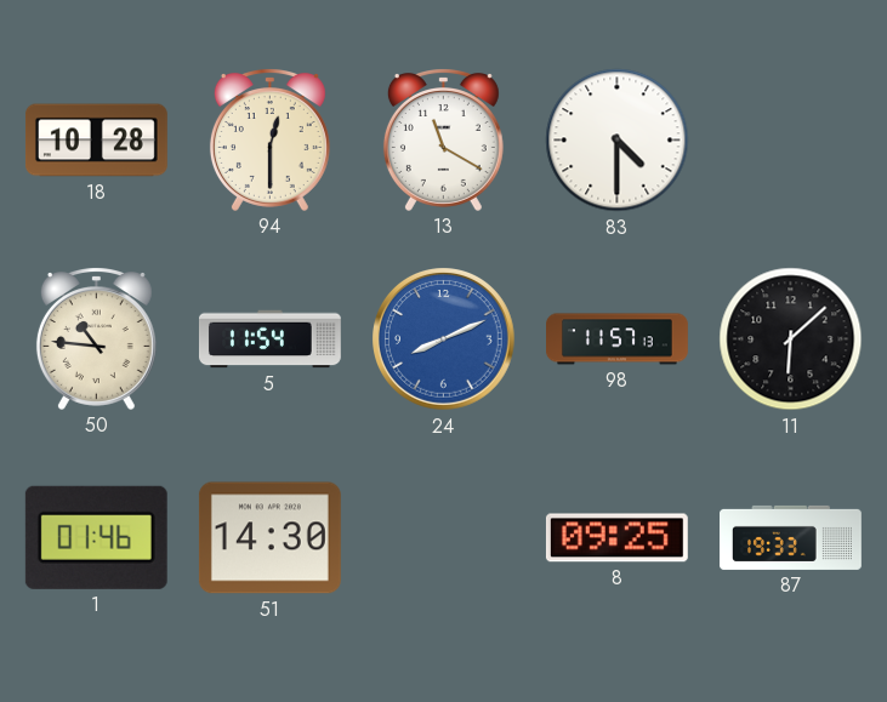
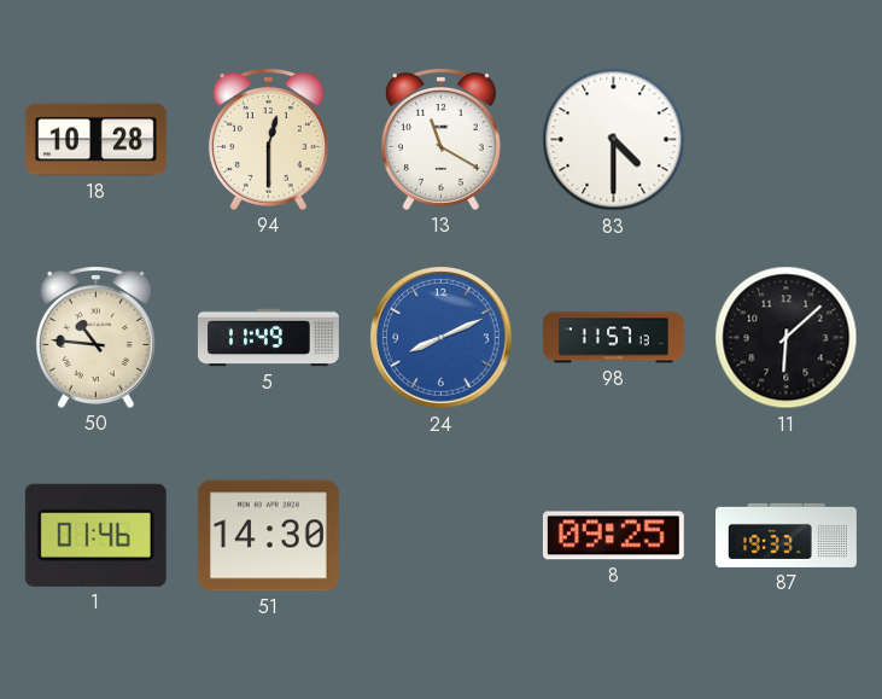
5: 11:54 -> 11:49
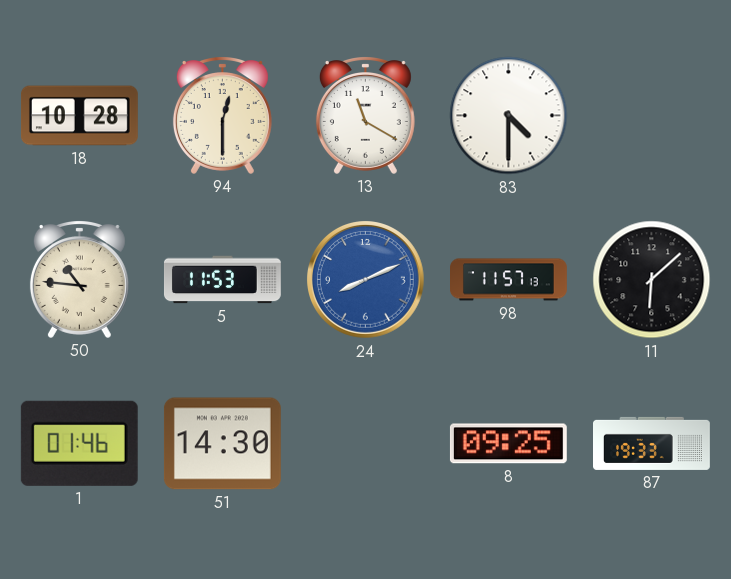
5: 11:49 -> 11:53
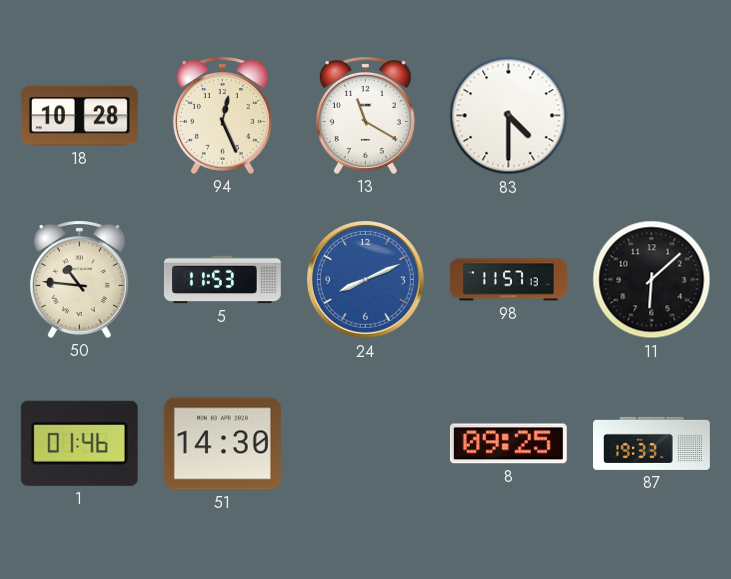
94: 12:30 -> 12:26
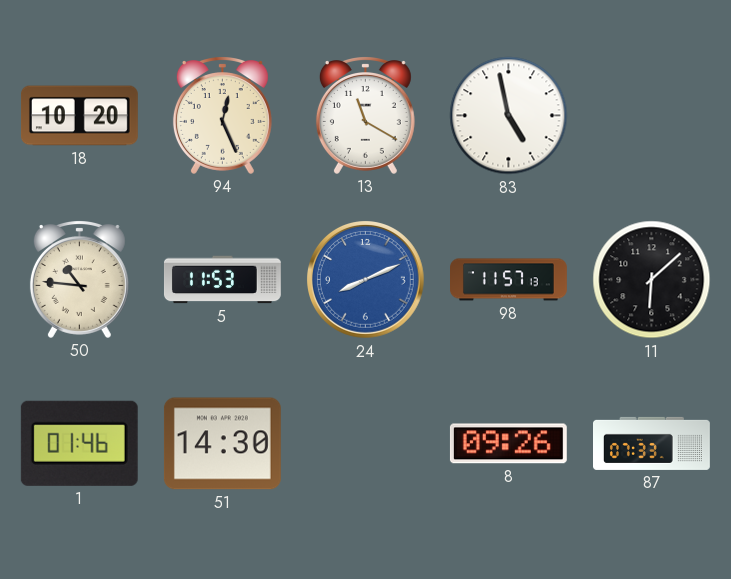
18: 10:28 -> 10:20
83: 4:30 -> 4:58
8: 09:25 -> 09:26
87: 19:33 -> 07:33
